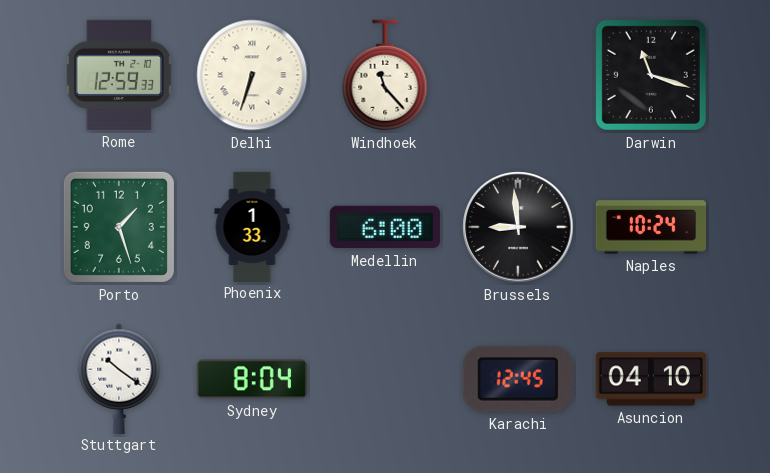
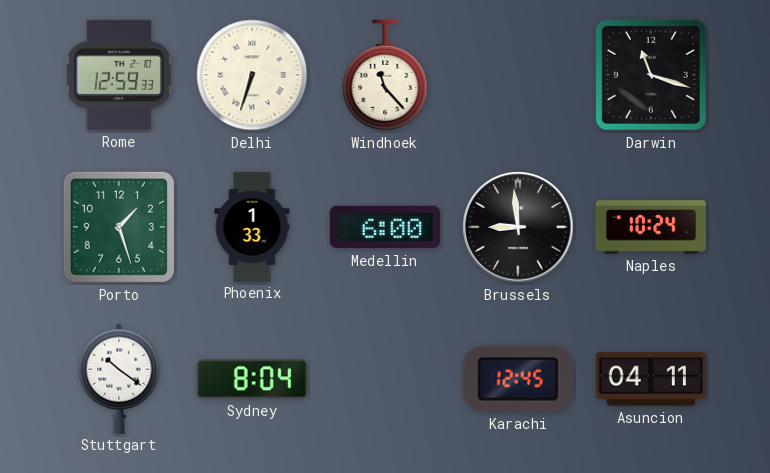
Asuncion: 04:10 -> 04:11
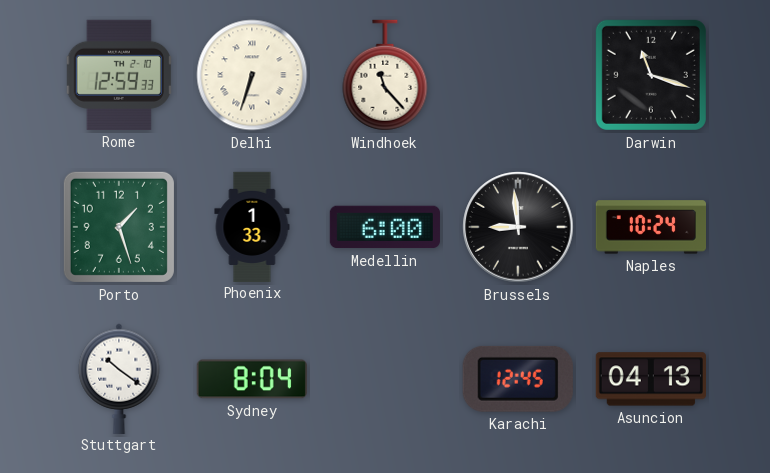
Asuncion: 04:11 -> 04:13
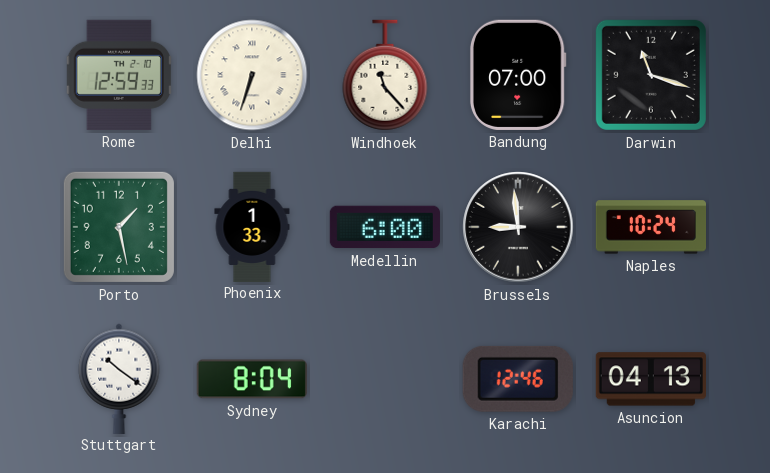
Bandung: none -> 07:00
Porto: 1:27 -> 1:28
Karachi: 12:45 -> 12:46
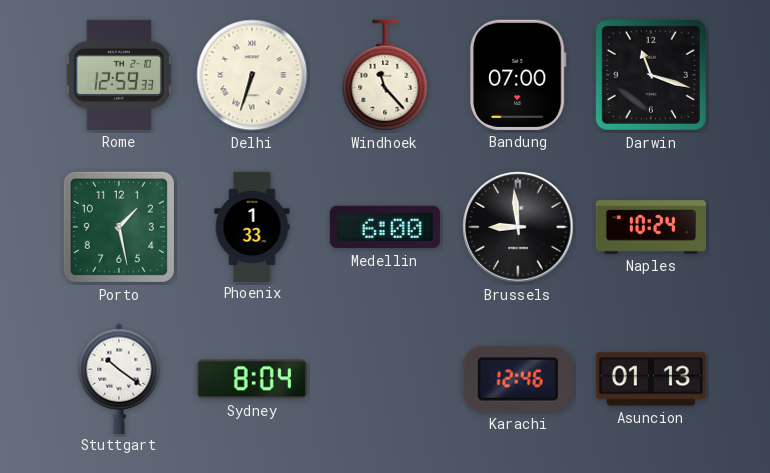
Asuncion: 04:13 -> 01:13
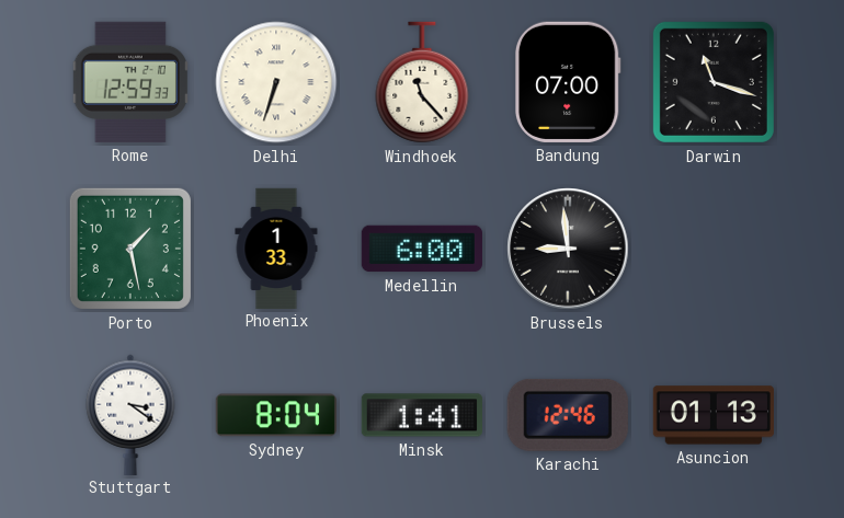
Naples: 10:24 -> none
Stuttgart: 10:21 -> 3:21
Minsk: none -> 1:41
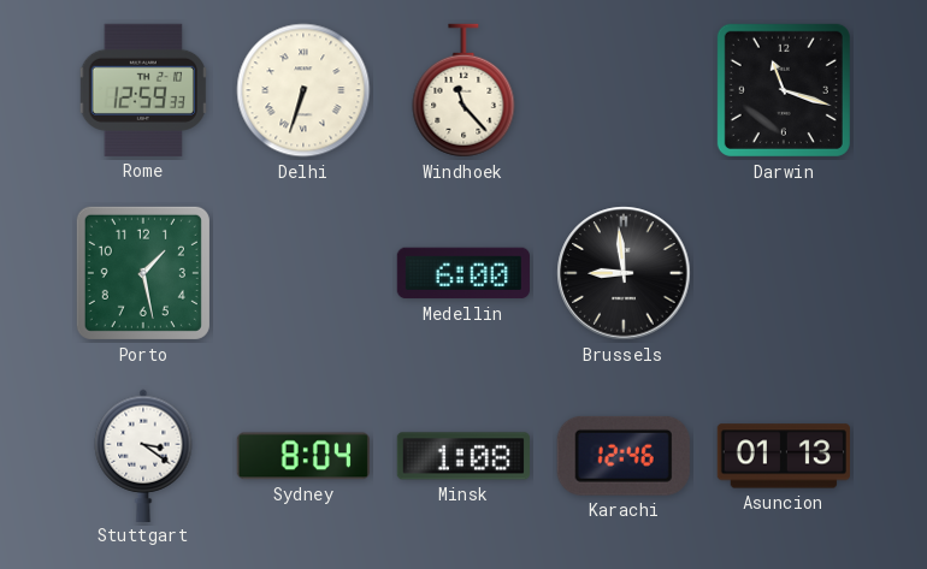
Bandung: 07:00 -> none
Phoenix: 1:33 -> none
Minsk: 1:41 -> 1:08
